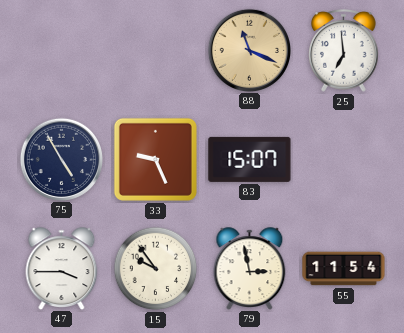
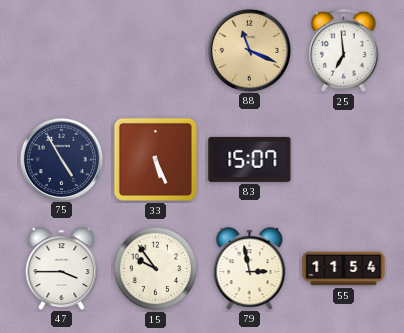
33: 9:26 -> 5:26
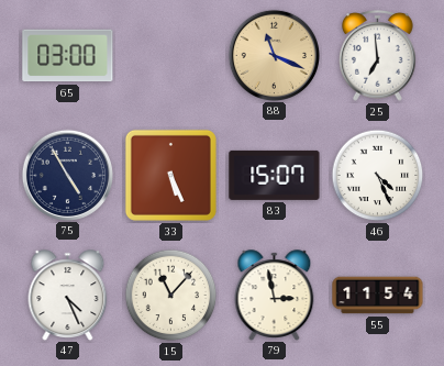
65: none -> 03:00
46: none -> 4:26
47: 3:45 -> 4:26
15: 9:54 -> 11:07
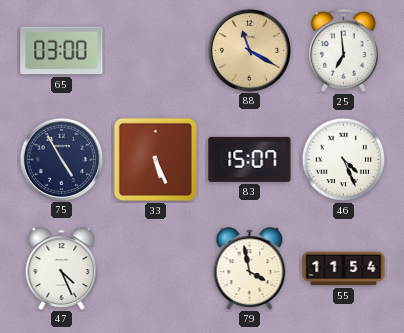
88: 11:19 -> 11:20
15: 11:07 -> none
79: 2:58 -> 3:58
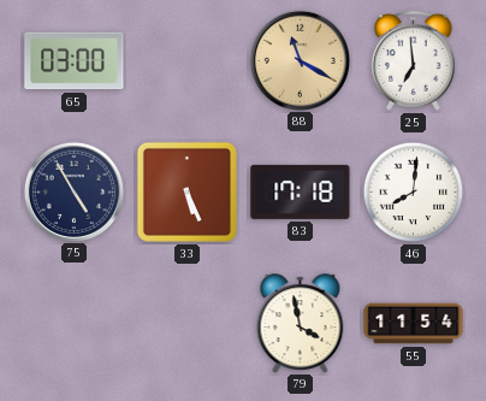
83: 15:07 -> 17:18
46: 4:26 -> 8:01
47: 4:26 -> none
